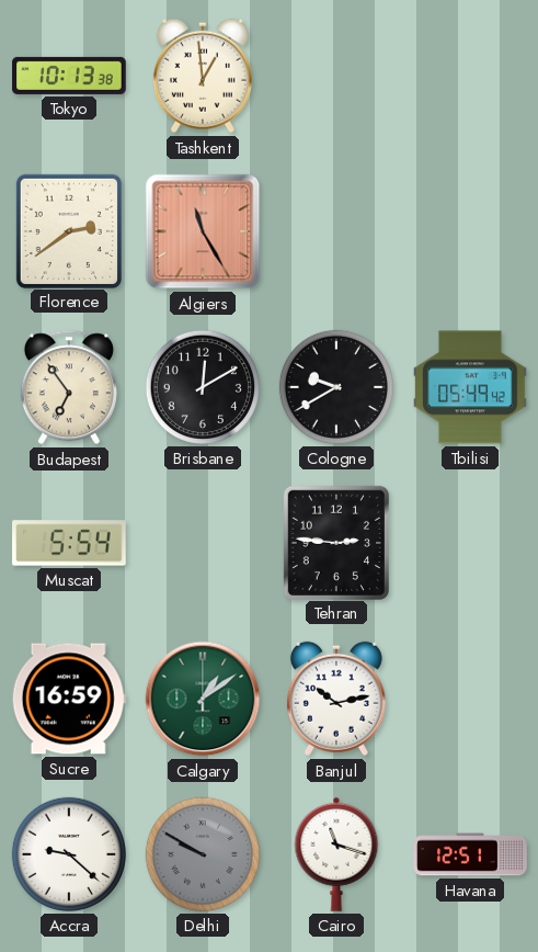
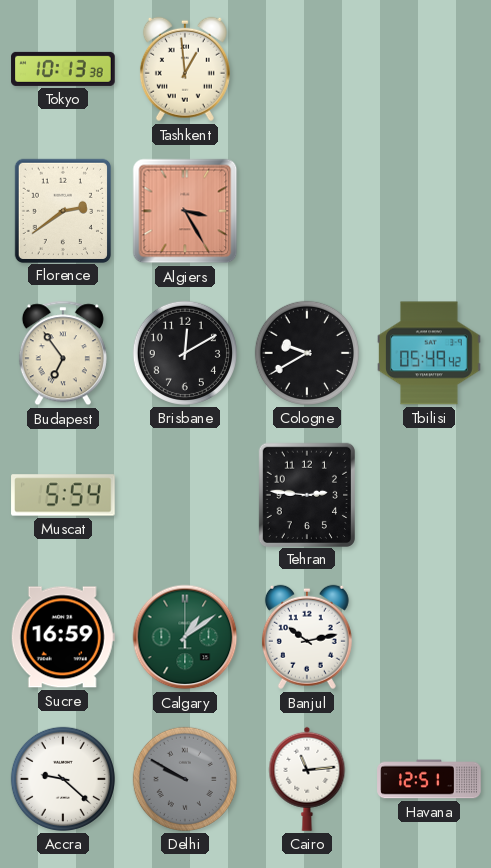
Algiers: 11:25 -> 3:25
Cairo: 11:18 -> 11:14
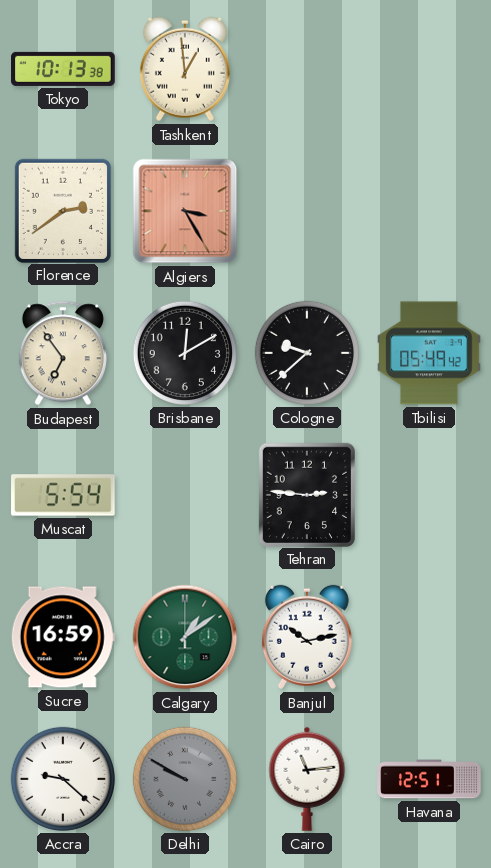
Cologne: 9:40 -> 9:38
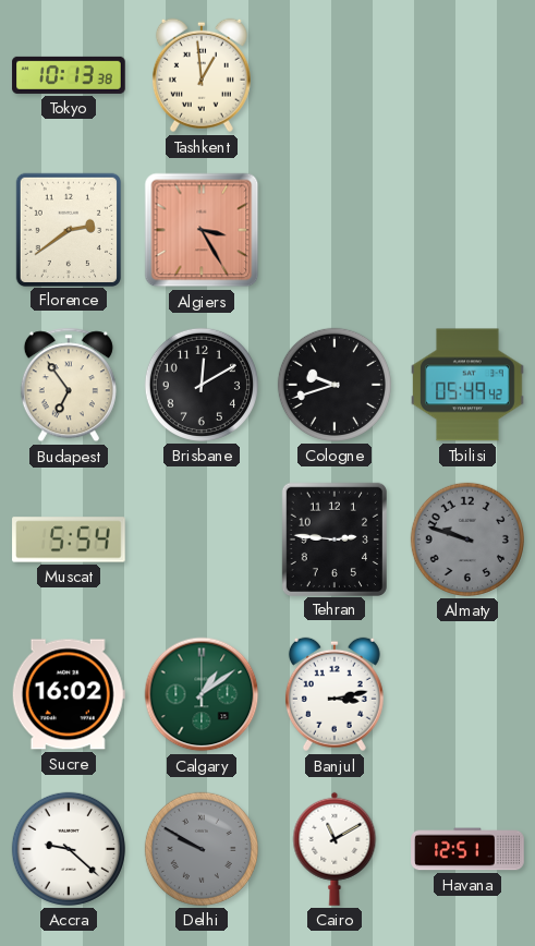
Cologne: 9:38 -> 9:42
Almaty: none -> 9:48
Sucre: 16:59 -> 16:02
Banjul: 10:13 -> 3:13
Cairo: 11:14 -> 11:10
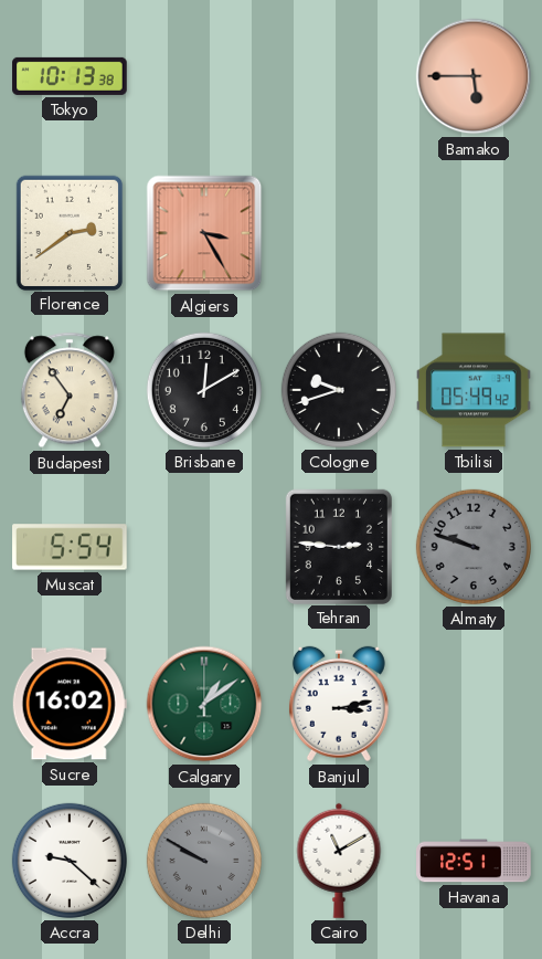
Tashkent: 12:59 -> none
Bamako: none -> 5:45
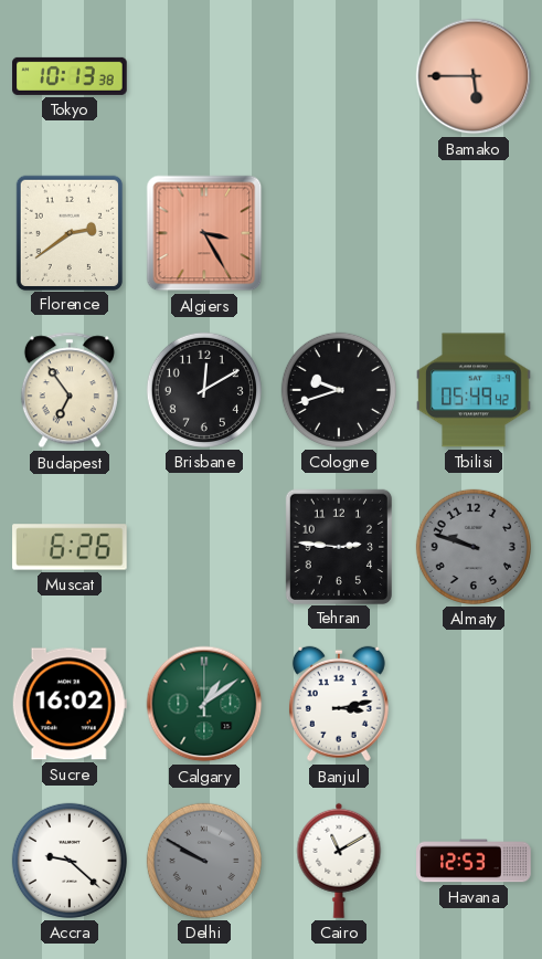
Muscat: 5:54 -> 6:26
Havana: 12:51 -> 12:53
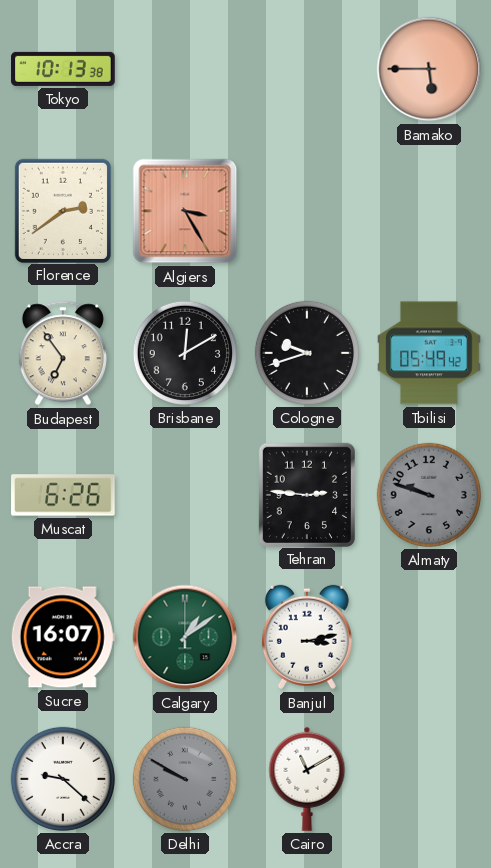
Sucre: 16:02 -> 16:07
Havana: 12:53 -> none
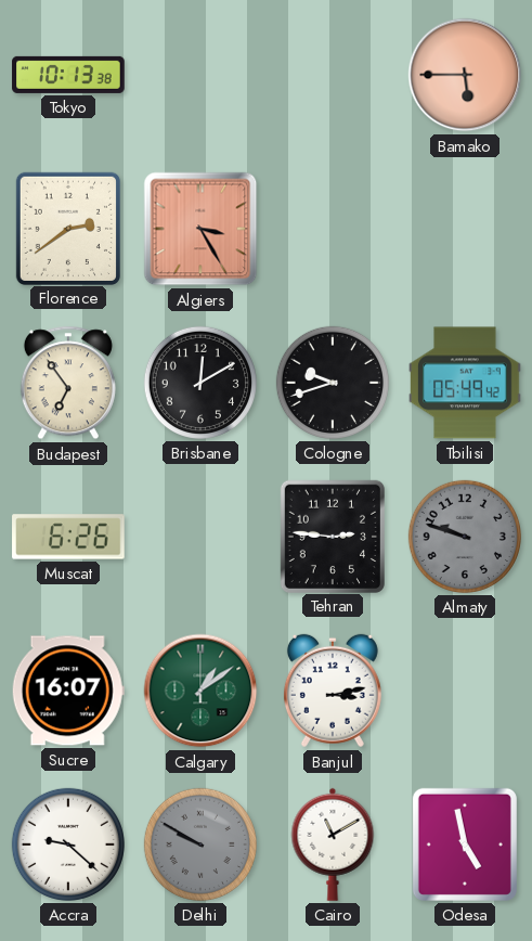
Odesa: none -> 4:58
